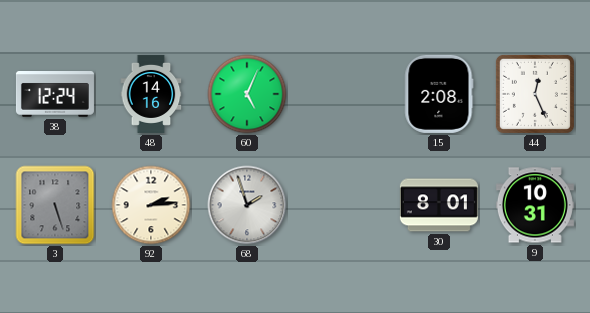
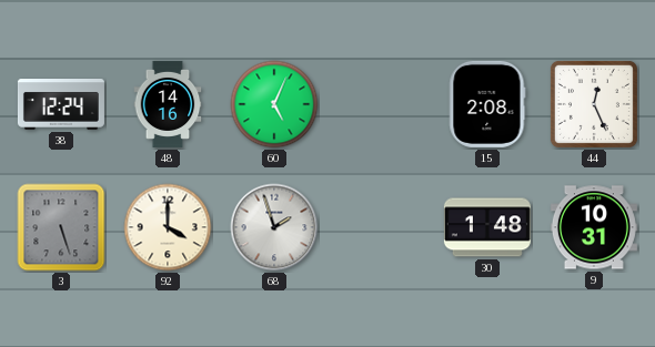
92: 2:14 -> 4:00
30: 8:01 -> 1:48
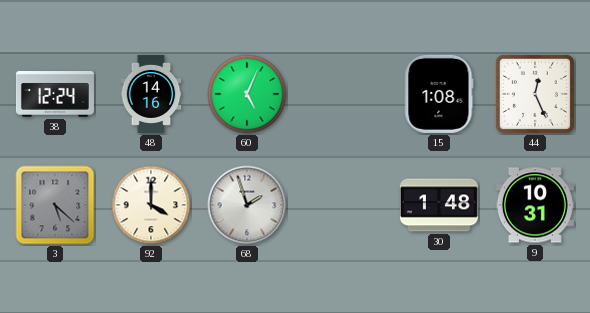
15: 2:08 -> 1:08
3: 5:27 -> 5:22
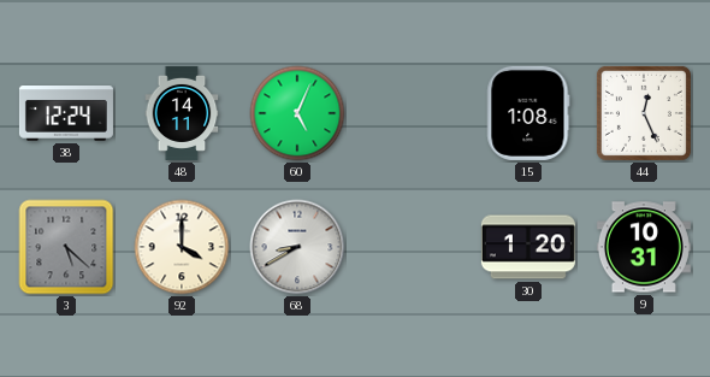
48: 14:16 -> 14:11
68: 1:57 -> 8:40
30: 1:48 -> 1:20
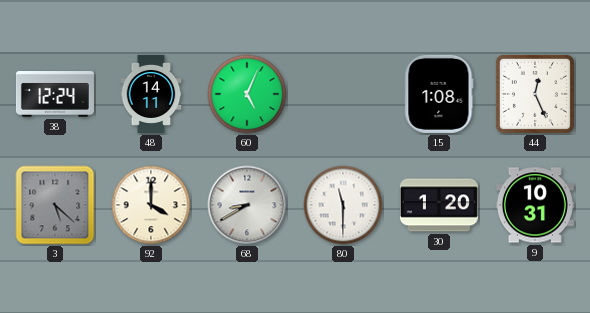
80: none -> 11:30
